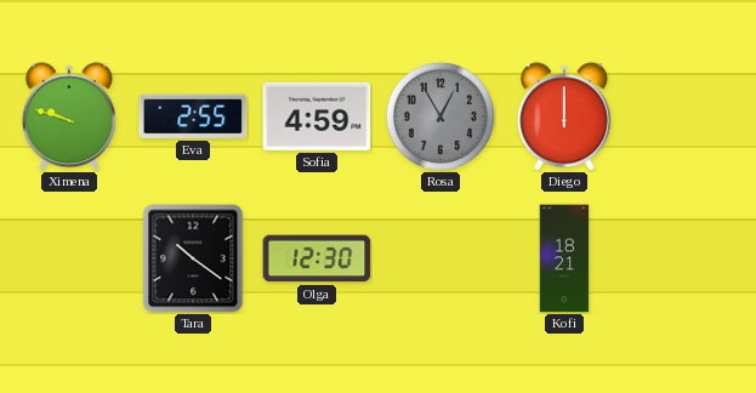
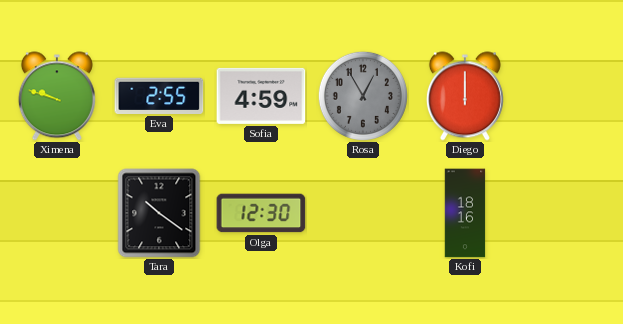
Kofi: 18:21 -> 18:16
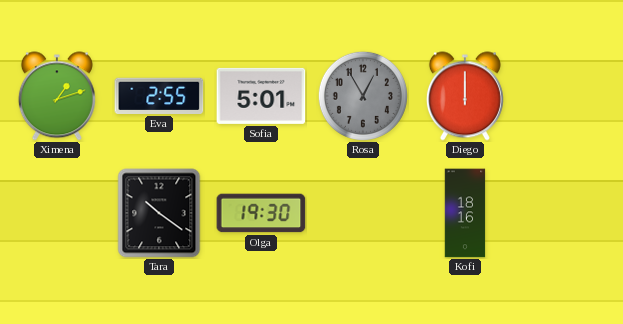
Ximena: 9:48 -> 1:12
Sofia: 4:59 -> 5:01
Olga: 12:30 -> 19:30
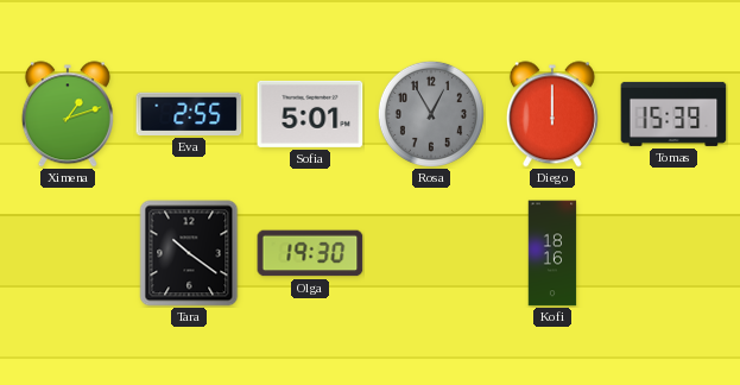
Tomas: none -> 15:39
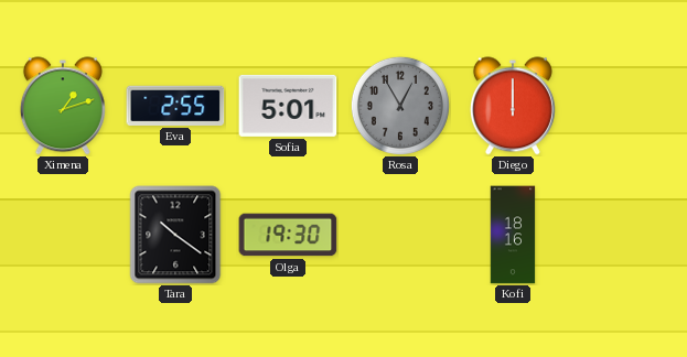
Tomas: 15:39 -> none
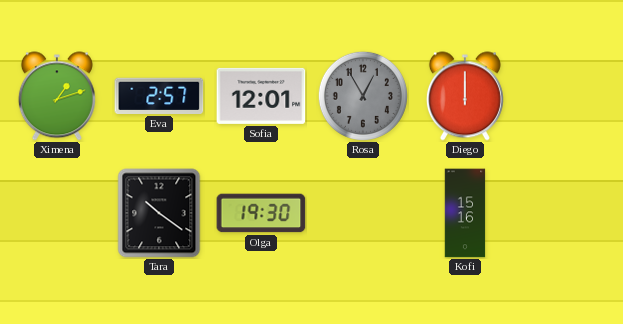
Eva: 2:55 -> 2:57
Sofia: 5:01 -> 12:01
Kofi: 18:16 -> 15:16
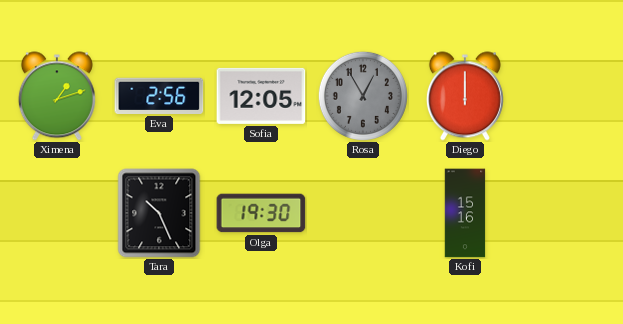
Eva: 2:57 -> 2:56
Sofia: 12:01 -> 12:05
Tara: 10:21 -> 10:26
